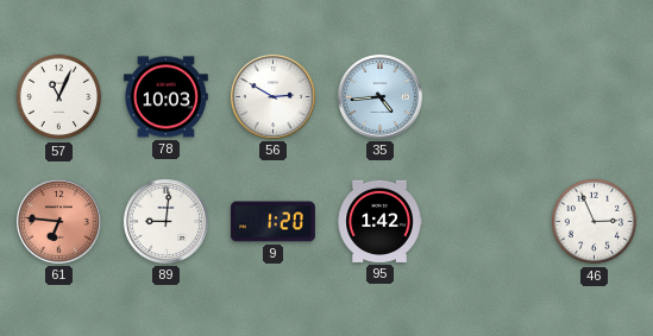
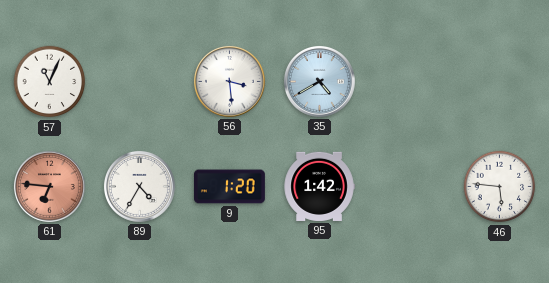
78: 10:03 -> none
56: 2:50 -> 3:29
35: 4:44 -> 4:40
89: 9:01 -> 4:35
46: 2:56 -> 5:46
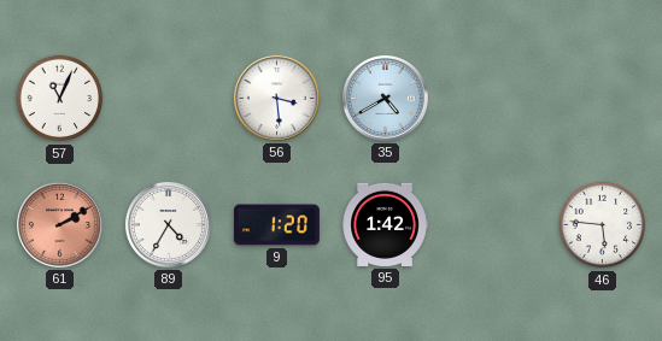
61: 6:46 -> 2:10
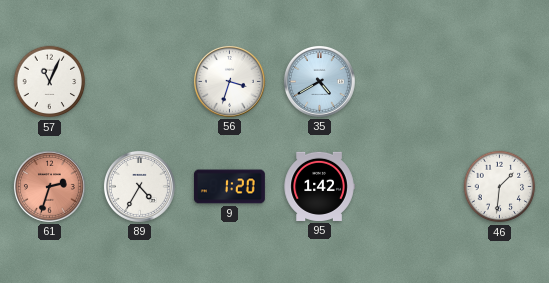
56: 3:29 -> 3:33
61: 2:10 -> 2:33
46: 5:46 -> 1:31
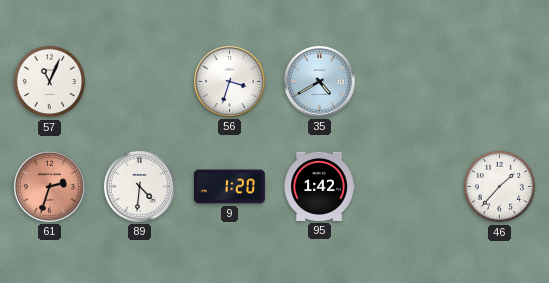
89: 4:35 -> 4:31
46: 1:31 -> 1:37
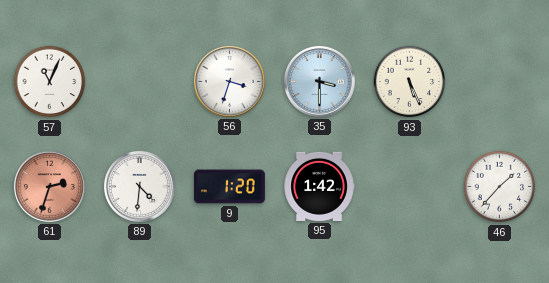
35: 4:40 -> 3:30
93: none -> 5:26
